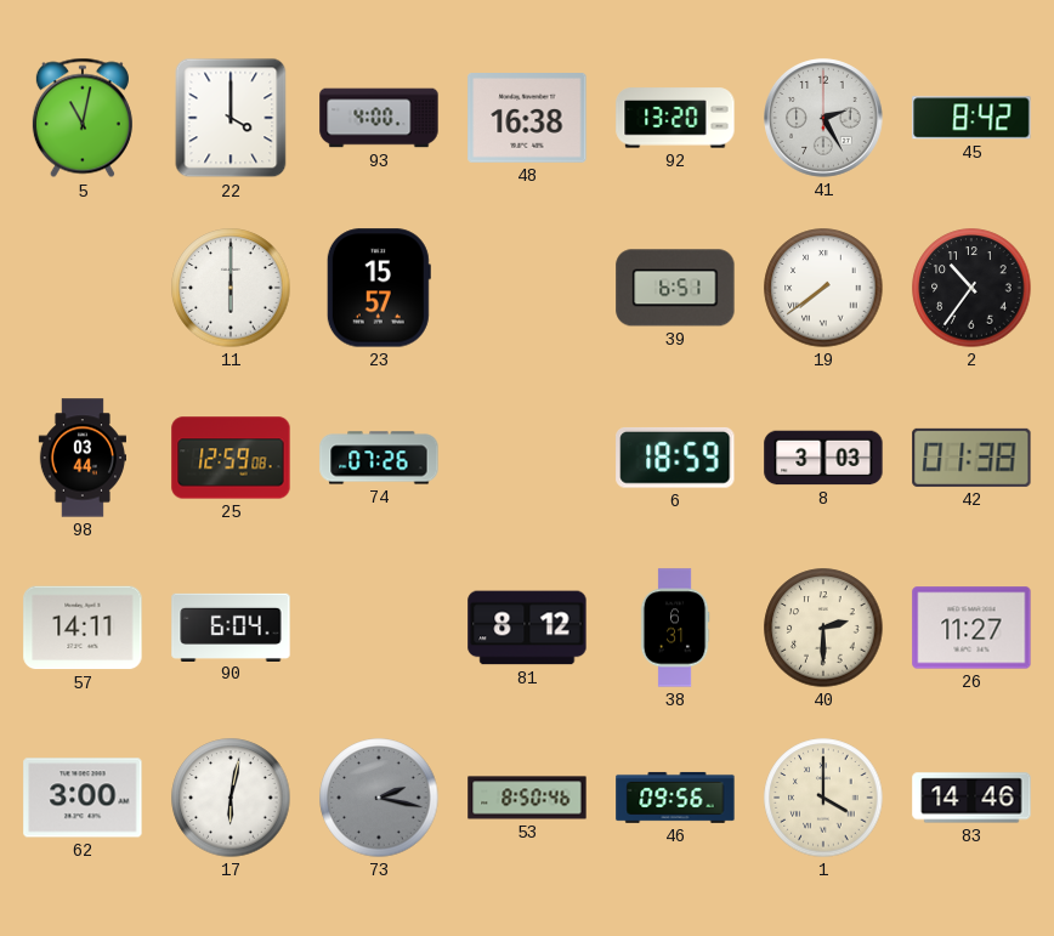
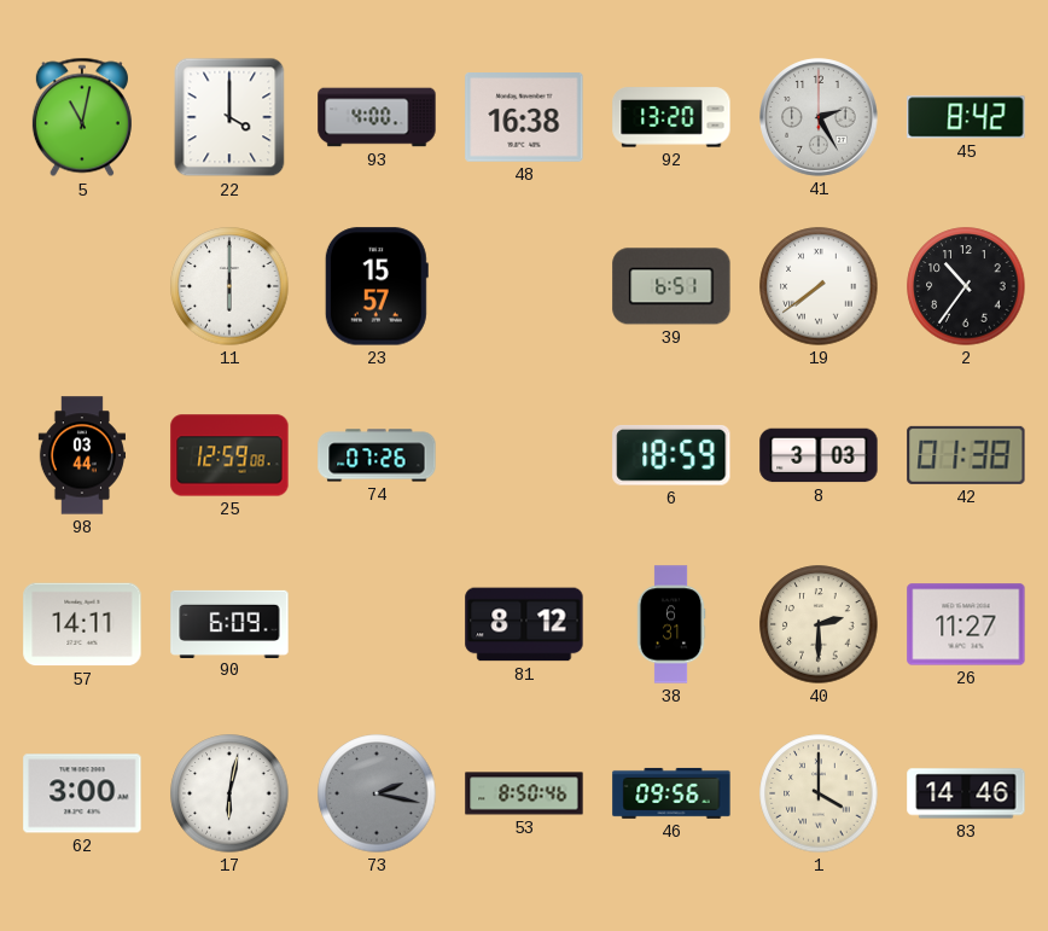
90: 6:04 -> 6:09
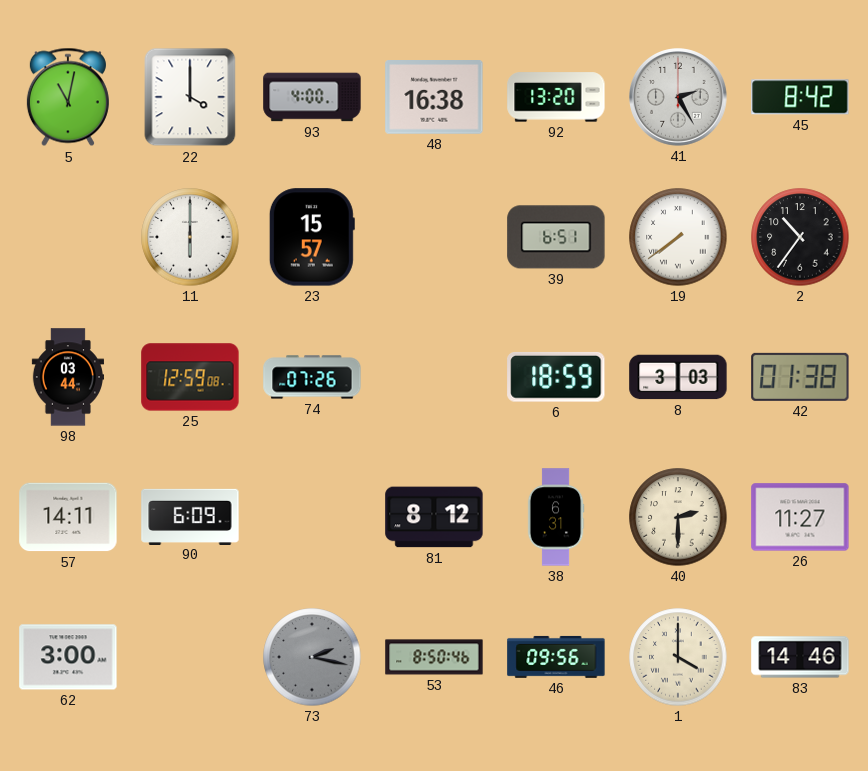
17: 6:02 -> none
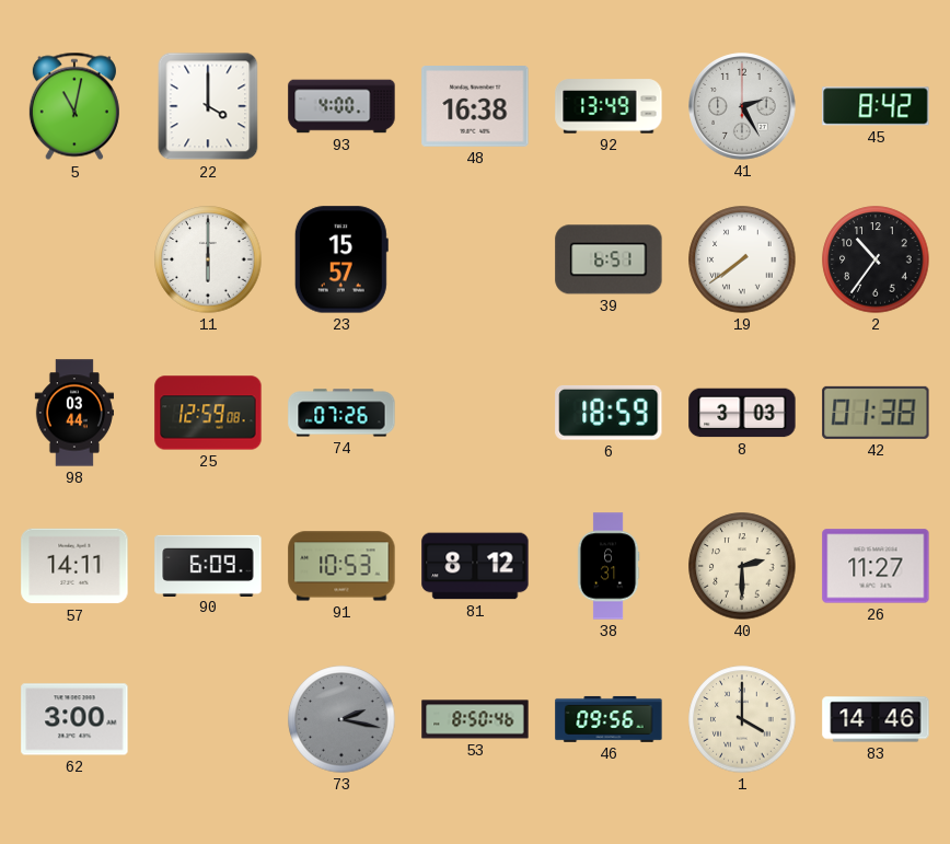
92: 13:20 -> 13:49
91: none -> 10:53
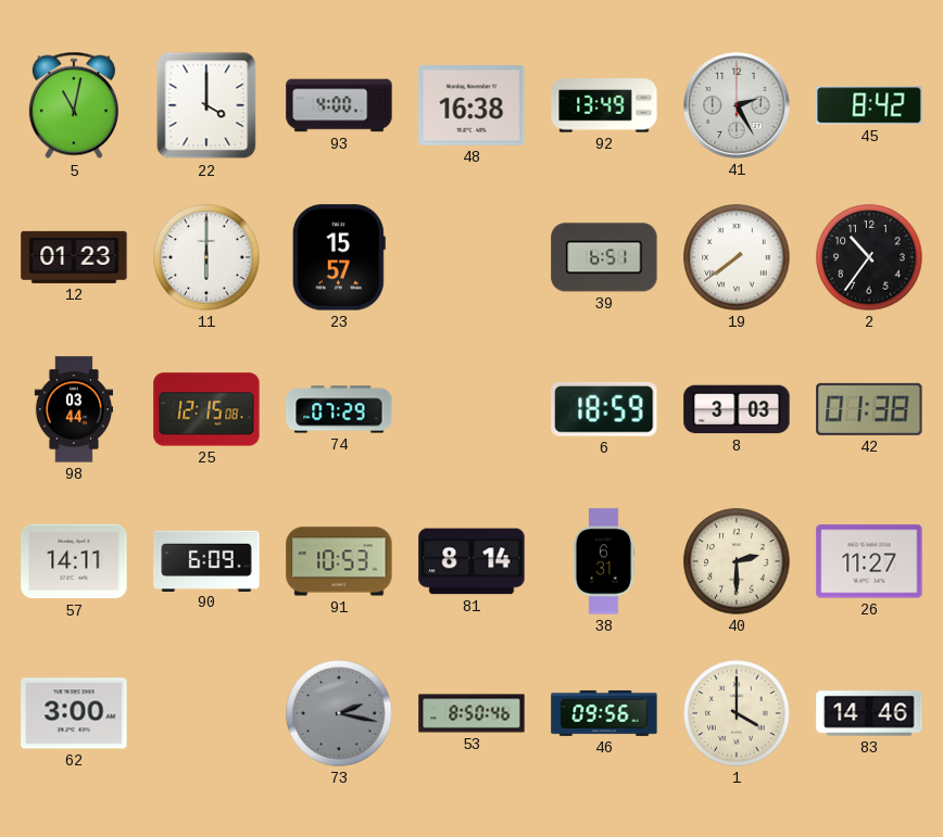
12: none -> 01:23
25: 12:59 -> 12:15
74: 07:26 -> 07:29
81: 8:12 -> 8:14
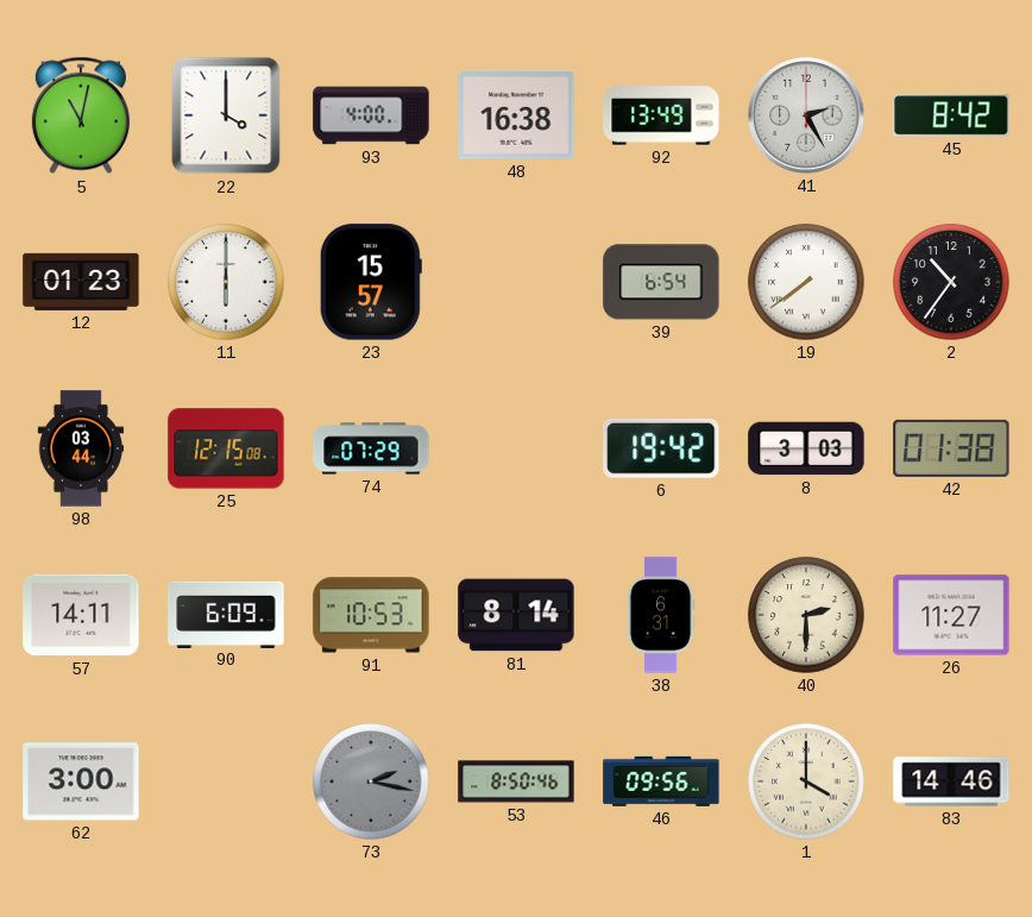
39: 6:51 -> 6:54
6: 18:59 -> 19:42
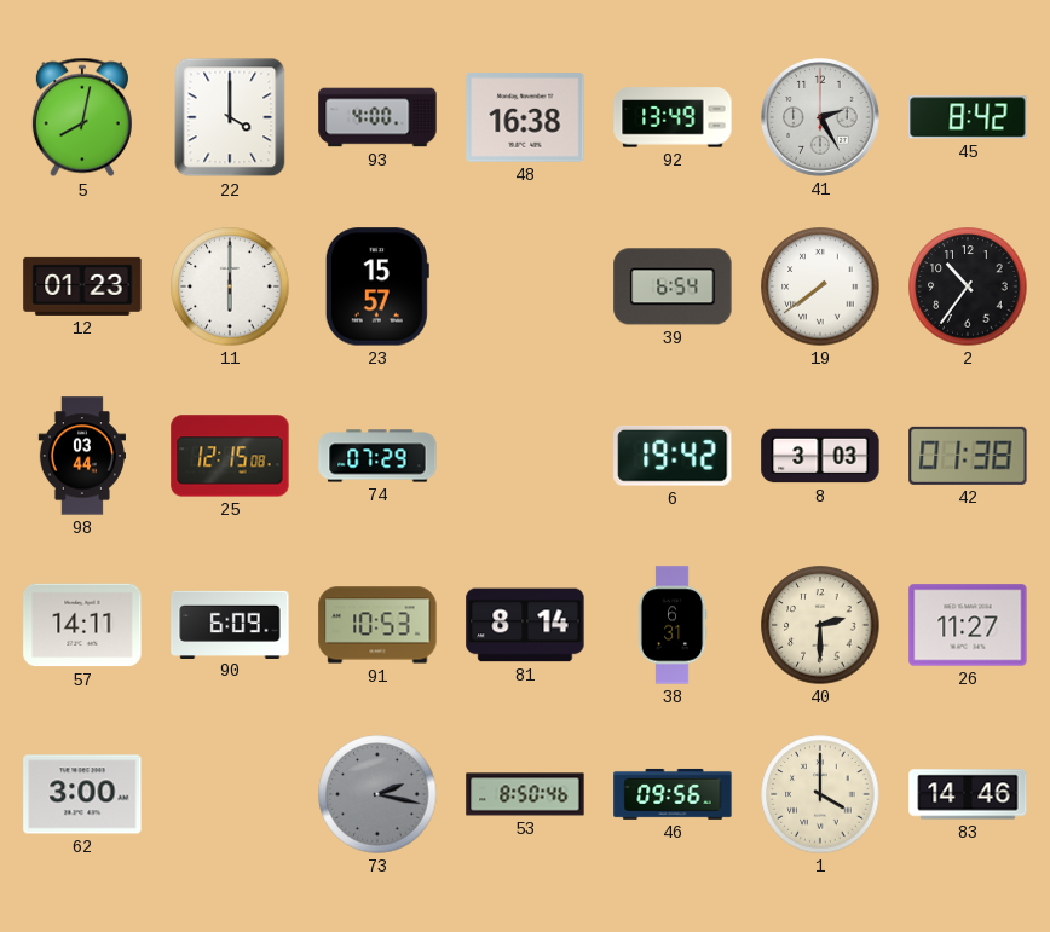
5: 11:02 -> 8:02
